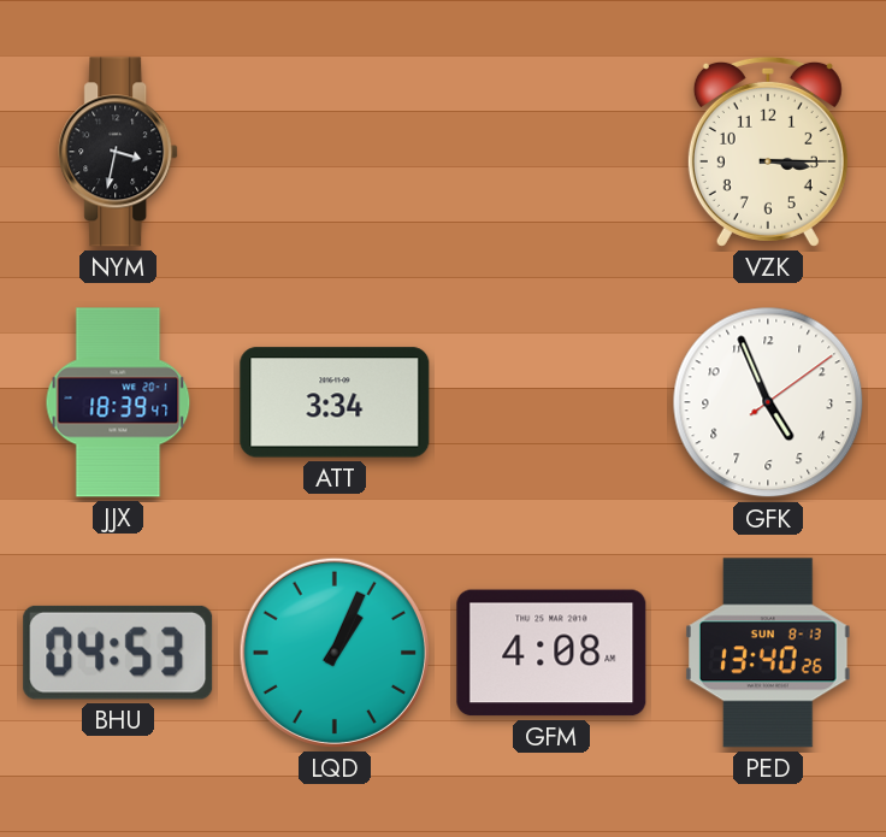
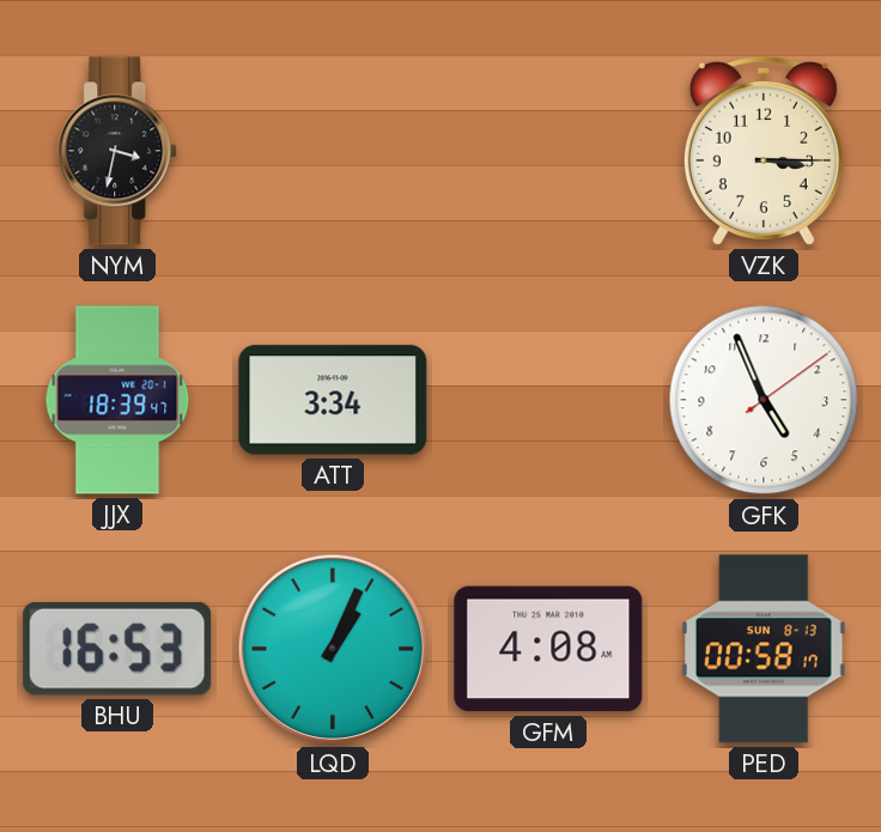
BHU: 04:53 -> 16:53
PED: 13:40 -> 00:58
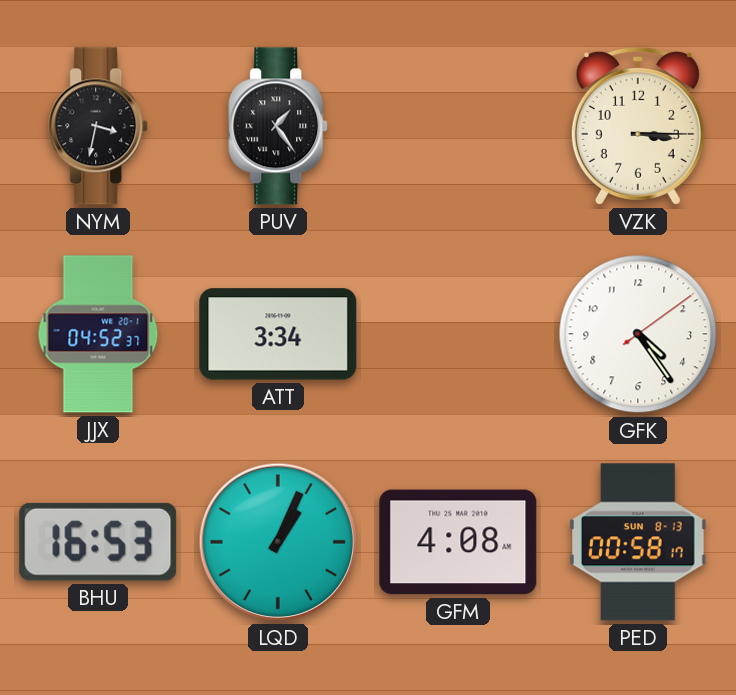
PUV: none -> 1:24
JJX: 18:39 -> 04:52
GFK: 4:56 -> 4:24
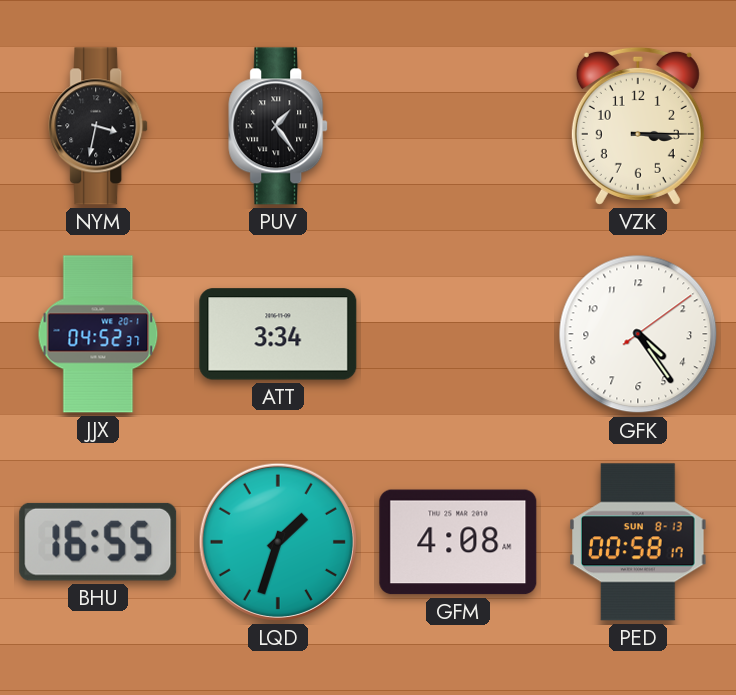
BHU: 16:53 -> 16:55
LQD: 1:04 -> 1:33
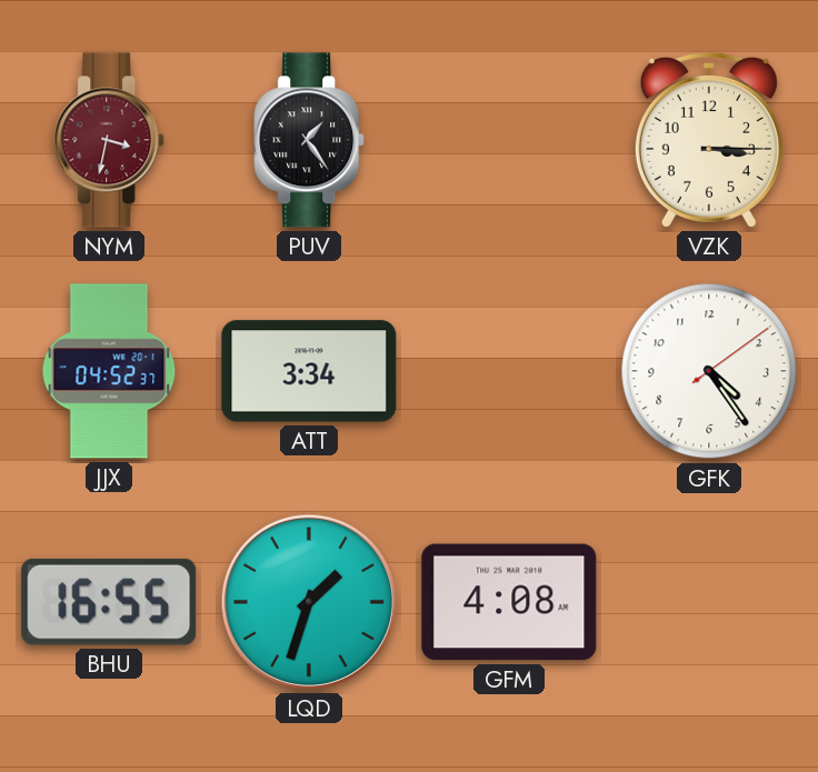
NYM dial: black -> burgundy
PED: 00:58 -> none
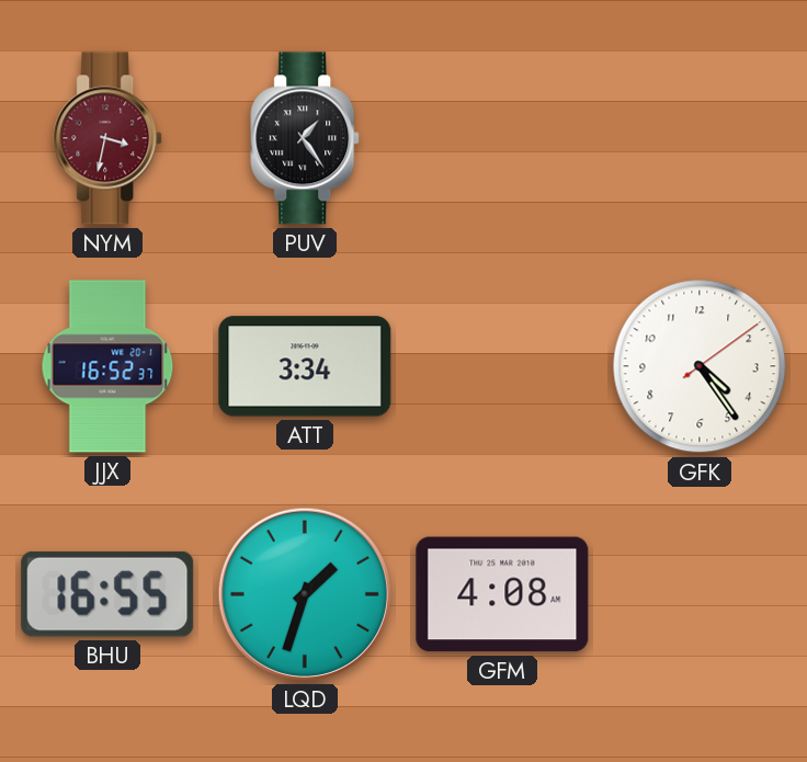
VZK: 3:15 -> none
JJX: 04:52 -> 16:52
